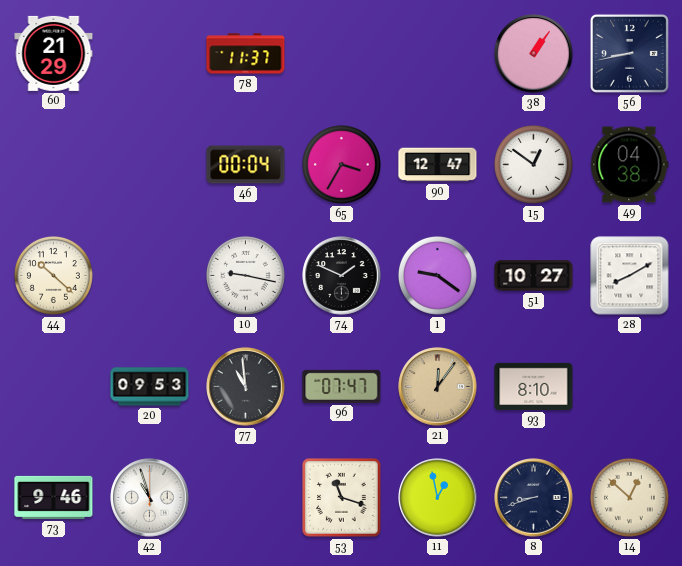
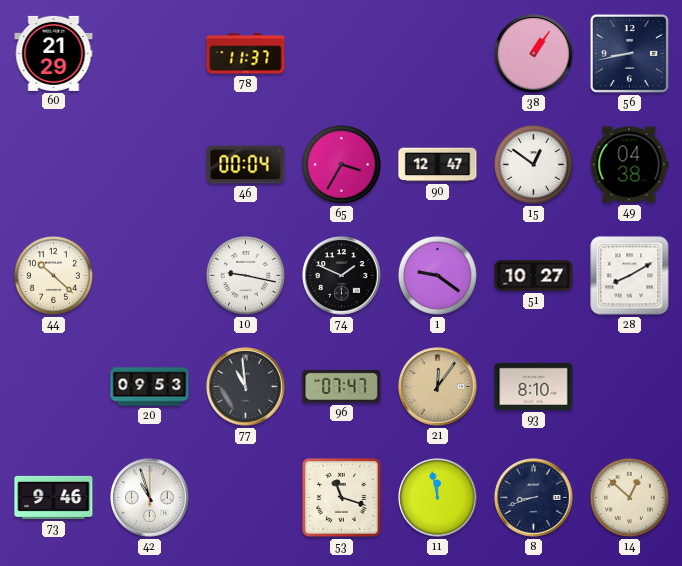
11: 12:58 -> 11:58
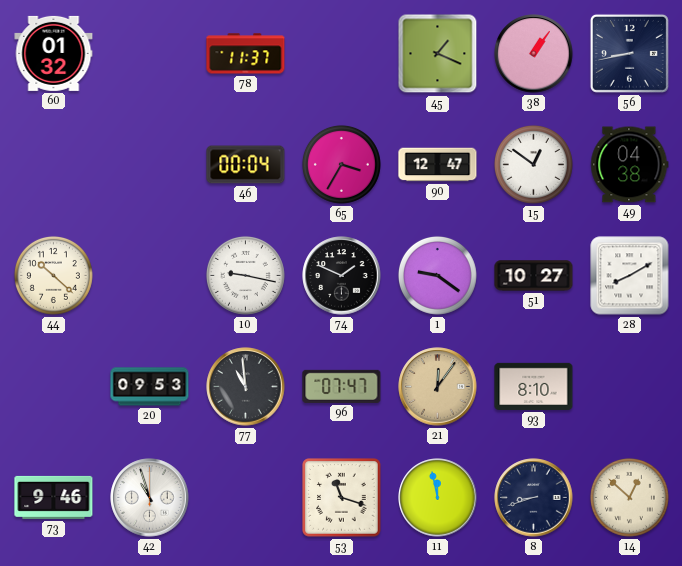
60: 21:29 -> 01:32
45: none -> 1:19
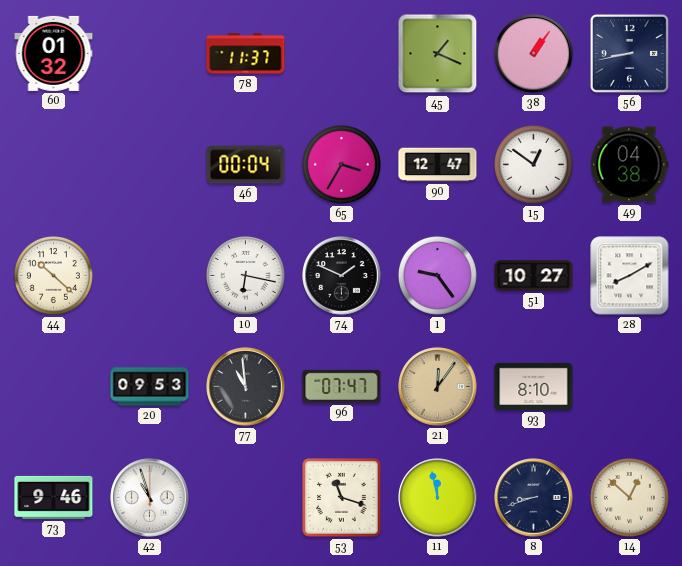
10: 9:17 -> 6:17
1: 9:21 -> 9:24
